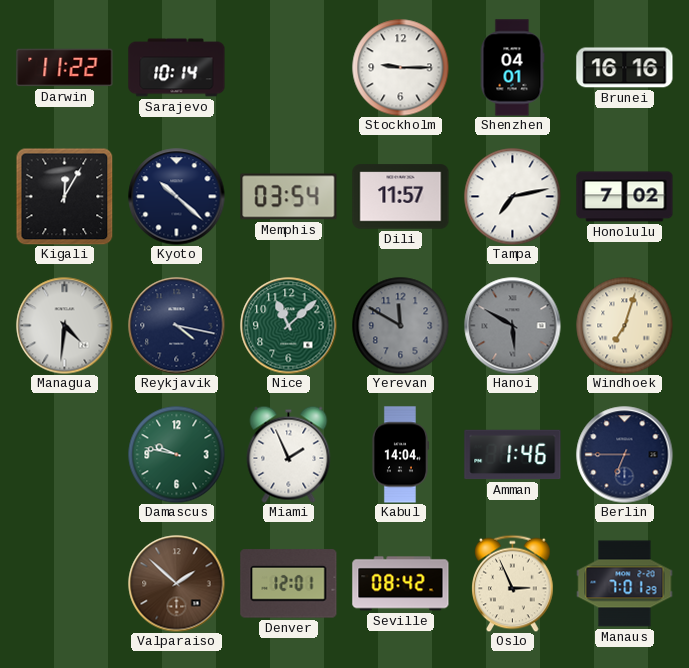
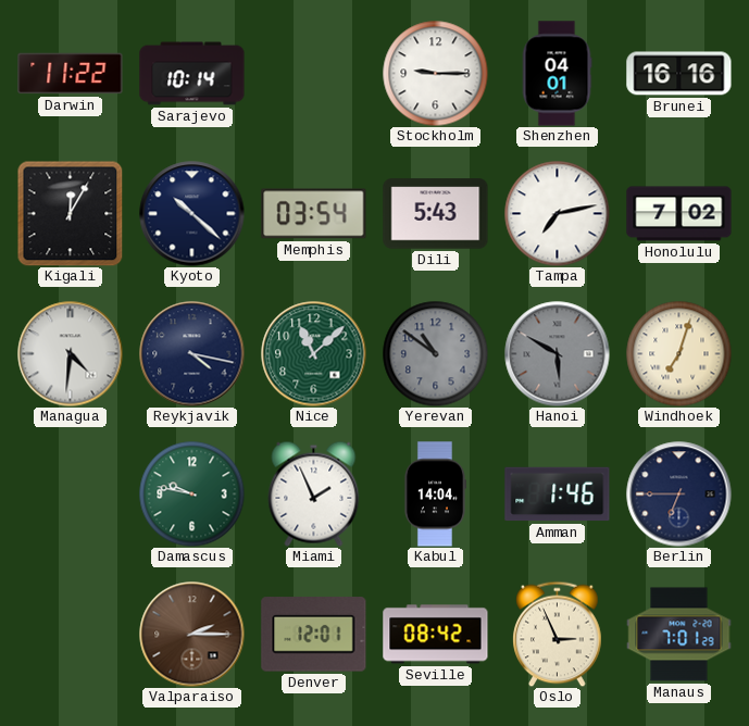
Dili: 11:57 -> 5:43
Yerevan: 11:50 -> 10:51
Valparaiso: 1:52 -> 2:15
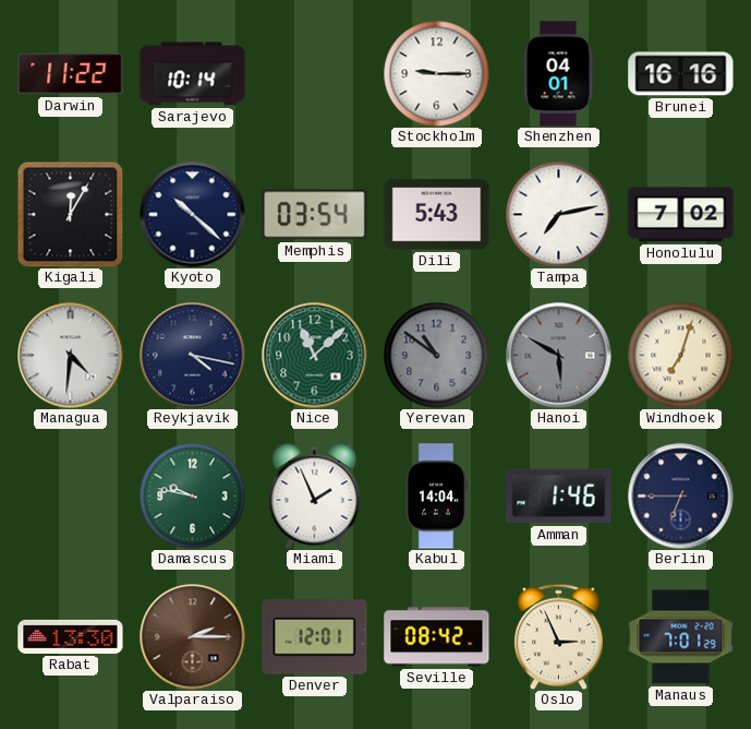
Rabat: none -> 13:30
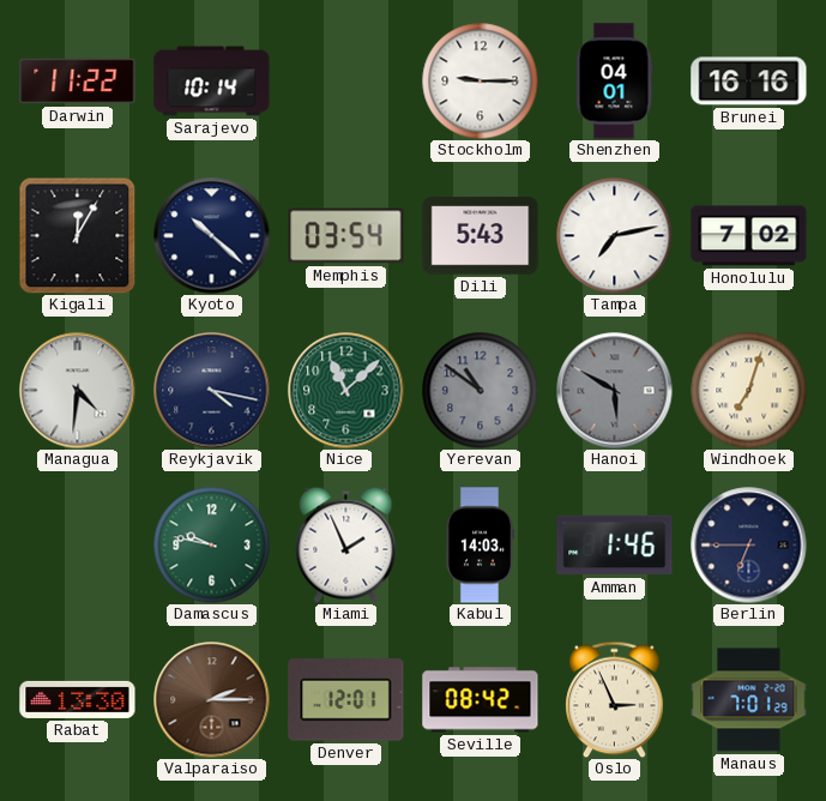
Kabul: 14:04 -> 14:03
